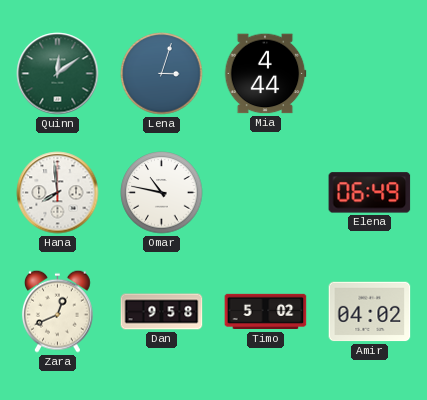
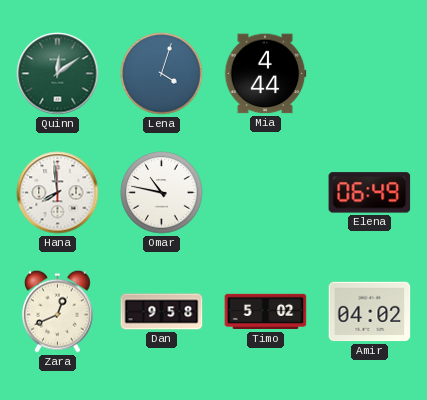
Lena: 3:03 -> 4:03
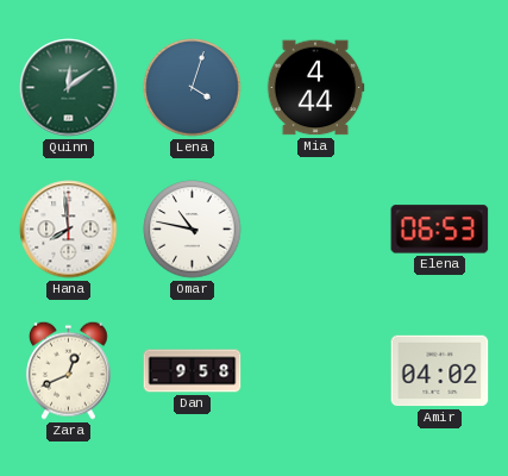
Elena: 06:49 -> 06:53
Timo: 5:02 -> none
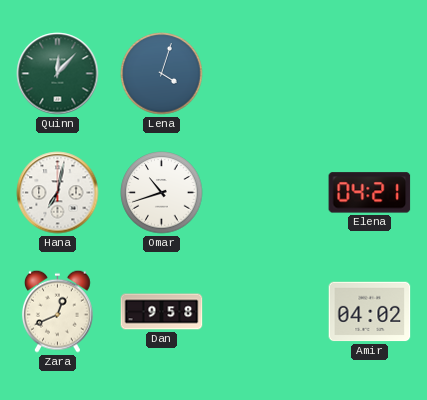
Quinn: 12:09 -> 12:07
Mia: 4:44 -> none
Hana: 7:59 -> 7:02
Omar: 10:47 -> 10:42
Elena: 06:53 -> 04:21
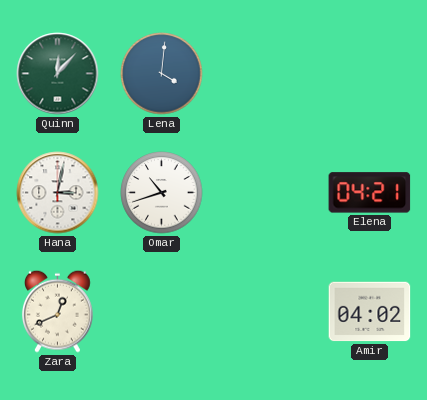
Lena: 4:03 -> 4:01
Hana: 7:02 -> 3:02
Dan: 9:58 -> none
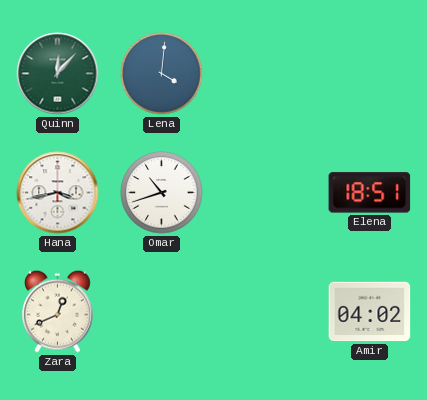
Hana: 3:02 -> 3:43
Elena: 04:21 -> 18:51
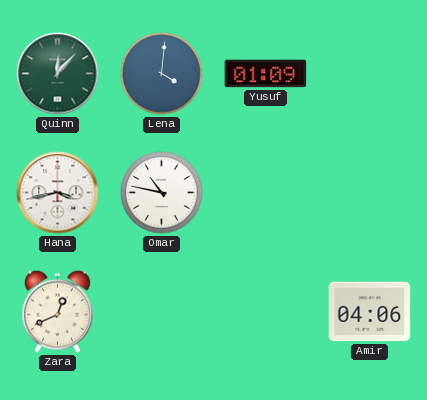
Yusuf: none -> 01:09
Omar: 10:42 -> 10:47
Elena: 18:51 -> none
Amir: 04:02 -> 04:06
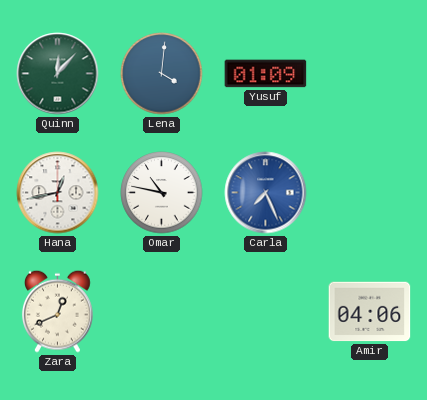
Hana: 3:43 -> 12:43
Carla: none -> 7:26
